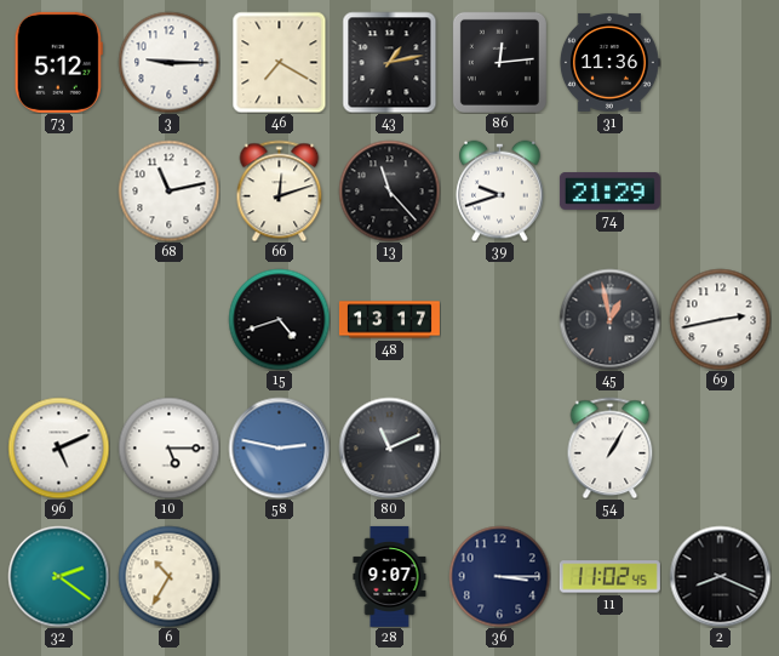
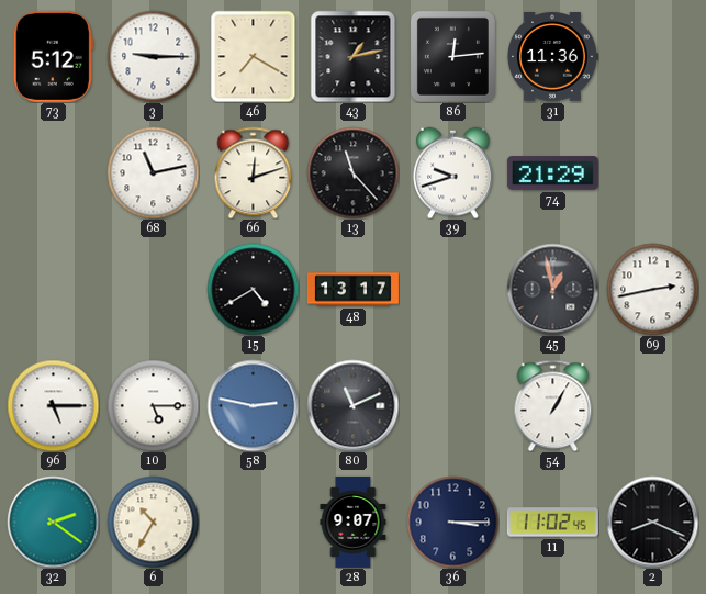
15: 4:42 -> 4:40
96: 5:11 -> 5:15
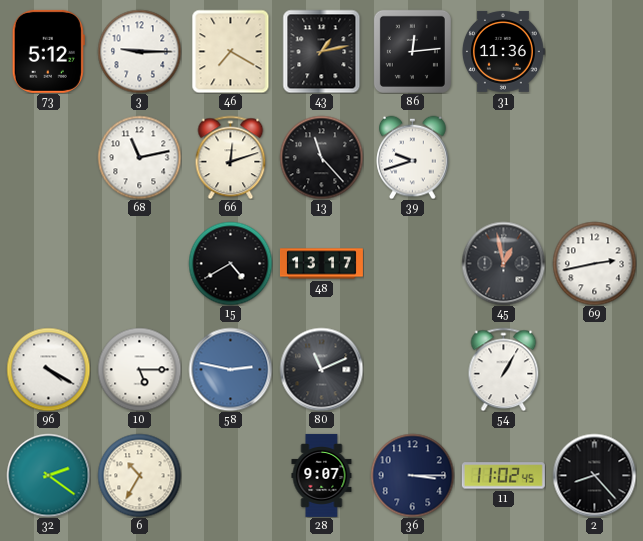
74: 21:29 -> none
96: 5:15 -> 4:20
2: 8:19 -> 8:23
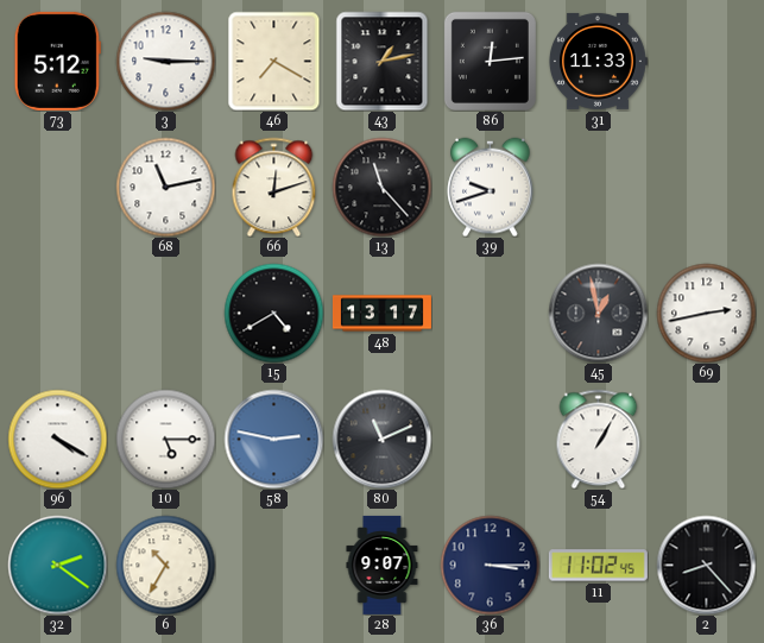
31: 11:36 -> 11:33
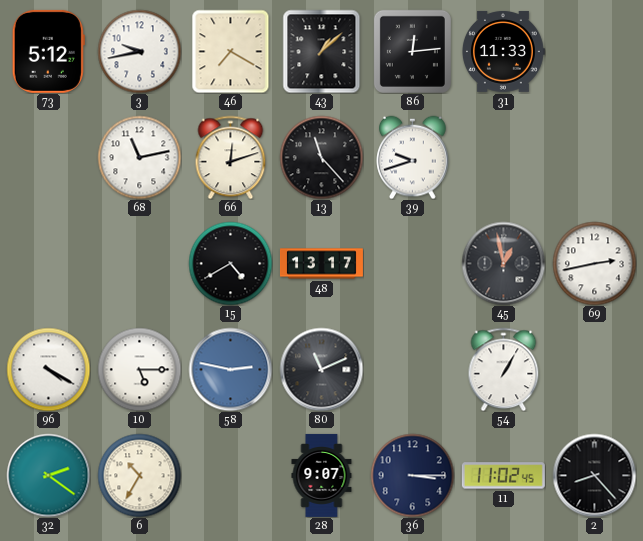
3: 9:15 -> 9:43
43: 1:13 -> 1:08
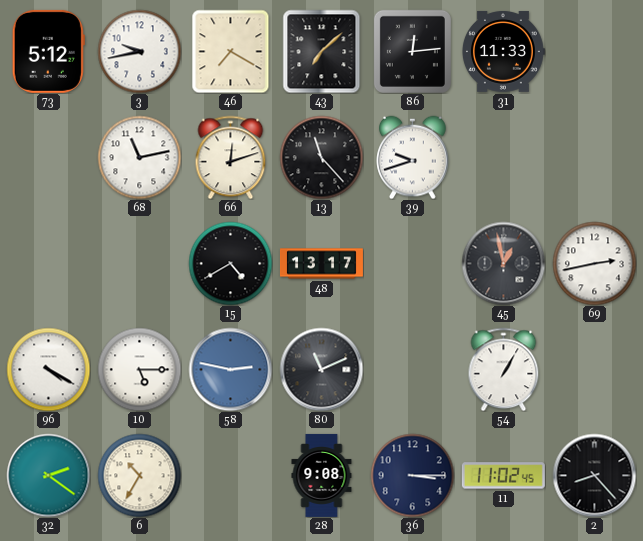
43: 1:08 -> 7:08
28: 9:07 -> 9:08
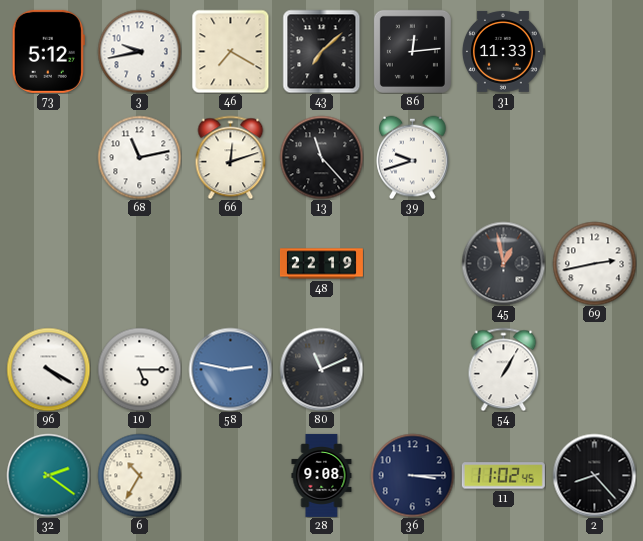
15: 4:40 -> none
48: 13:17 -> 22:19
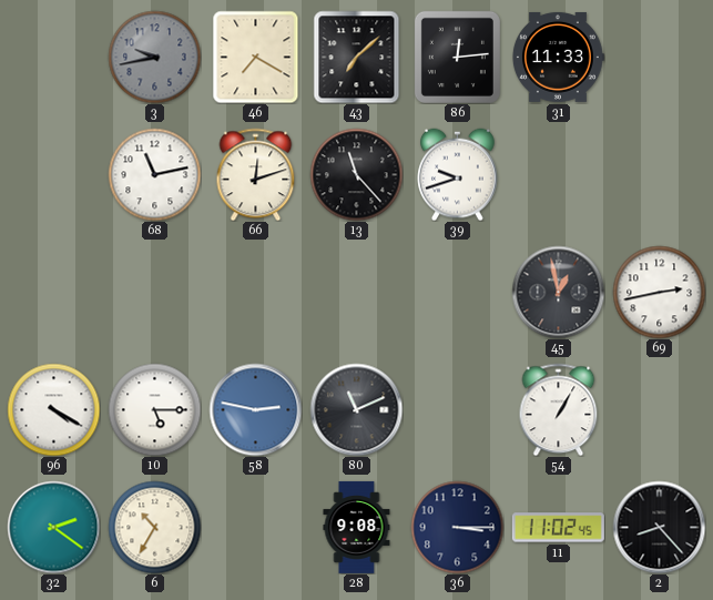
73: 5:12 -> none
3 dial: white -> grey
48: 22:19 -> none
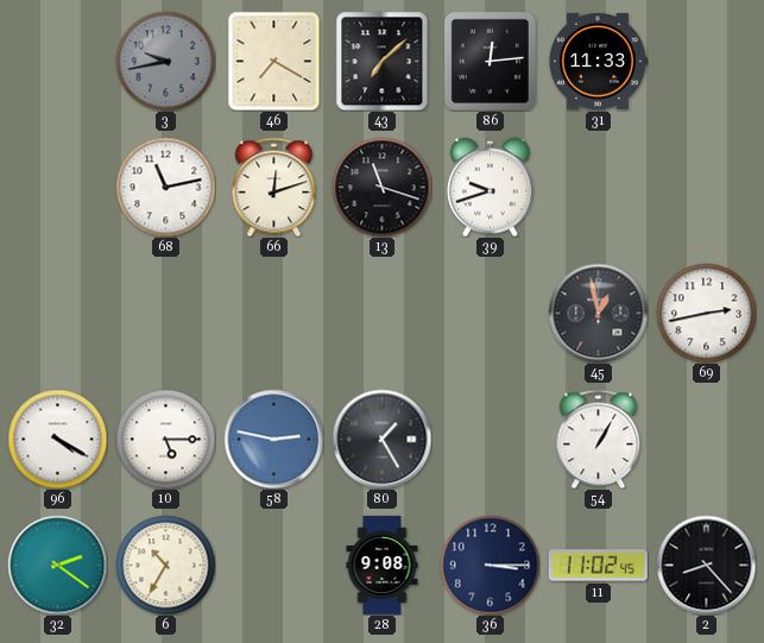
13: 11:23 -> 11:18
80: 11:11 -> 1:25
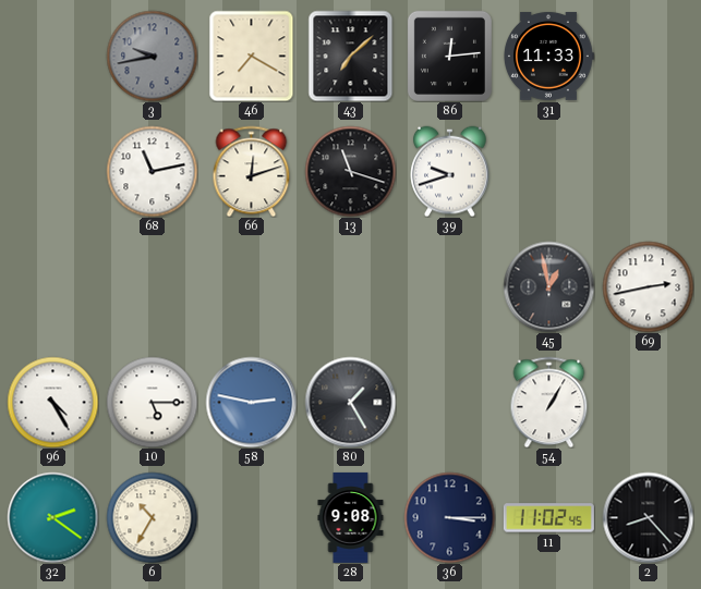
96: 4:20 -> 4:25
